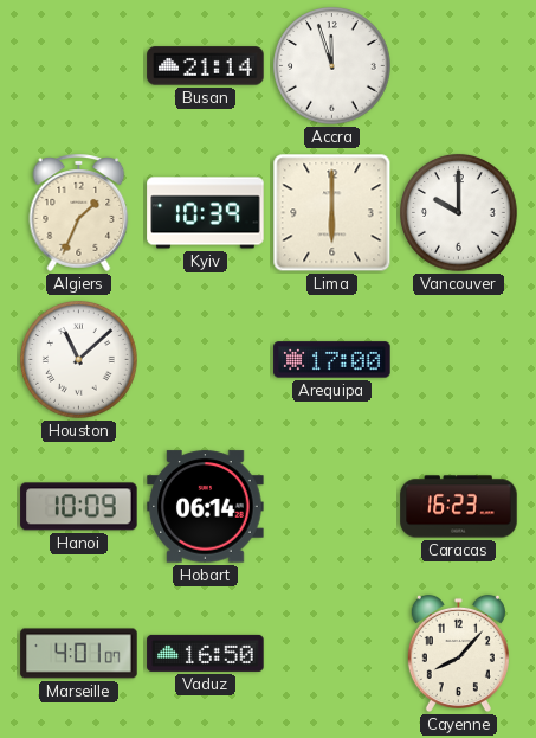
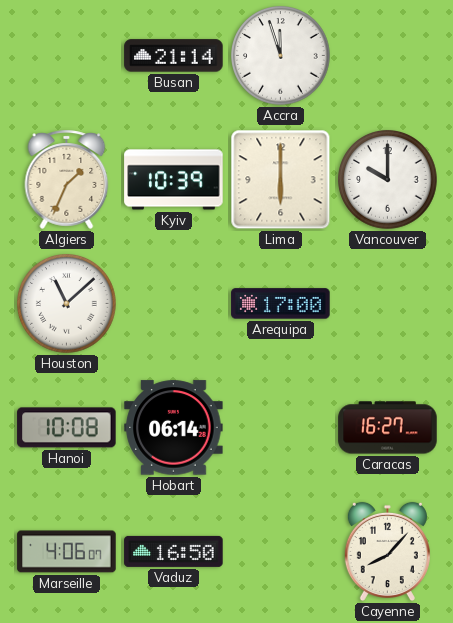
Hanoi: 10:09 -> 10:08
Caracas: 16:23 -> 16:27
Marseille: 4:01 -> 4:06
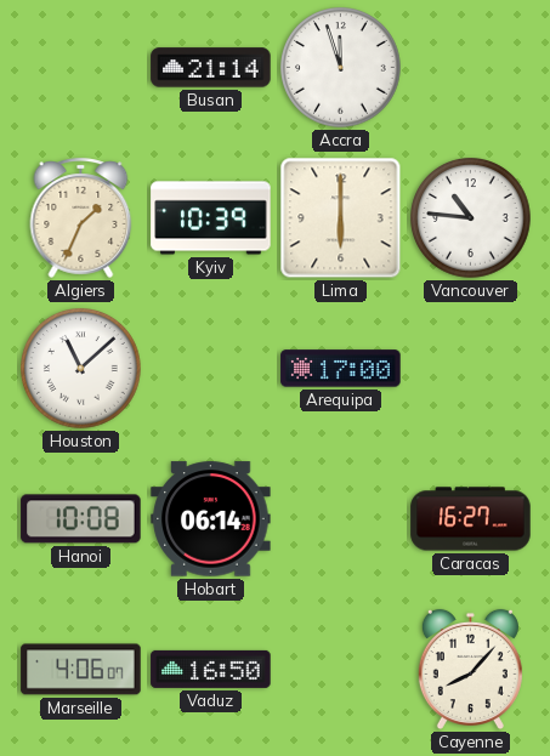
Vancouver: 10:00 -> 10:46
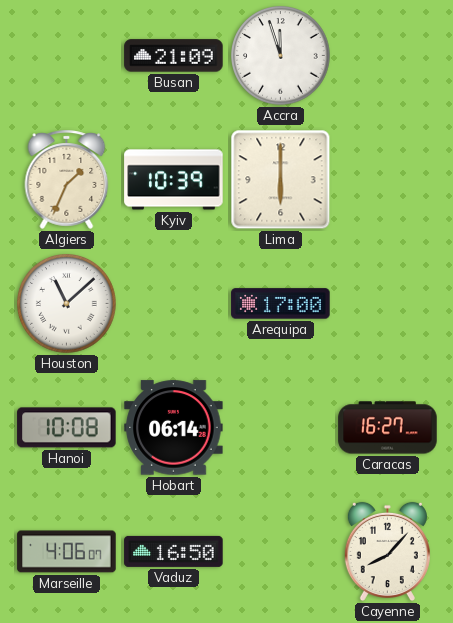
Busan: 21:14 -> 21:09
Vancouver: 10:46 -> none
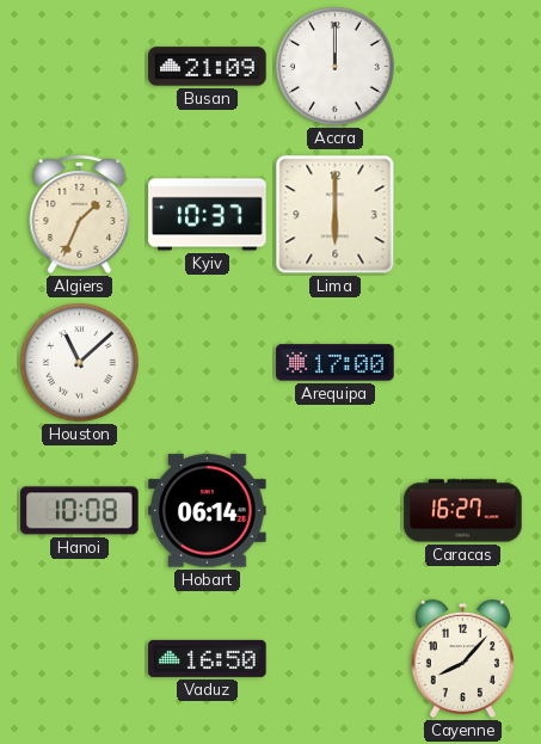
Accra: 11:57 -> 12:00
Kyiv: 10:39 -> 10:37
Marseille: 4:06 -> none
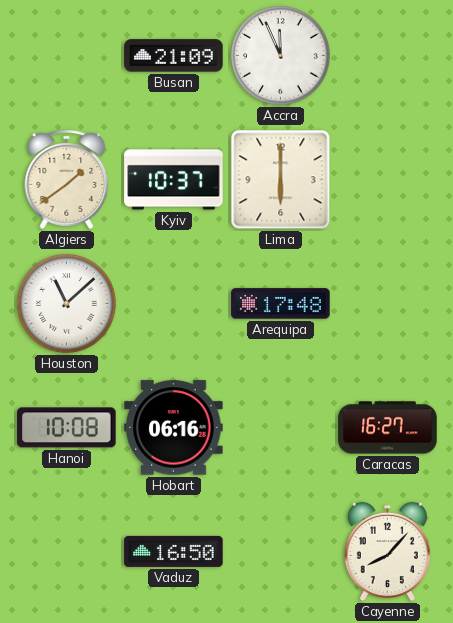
Accra: 12:00 -> 11:56
Algiers: 1:34 -> 1:39
Arequipa: 17:00 -> 17:48
Hobart: 06:14 -> 06:16
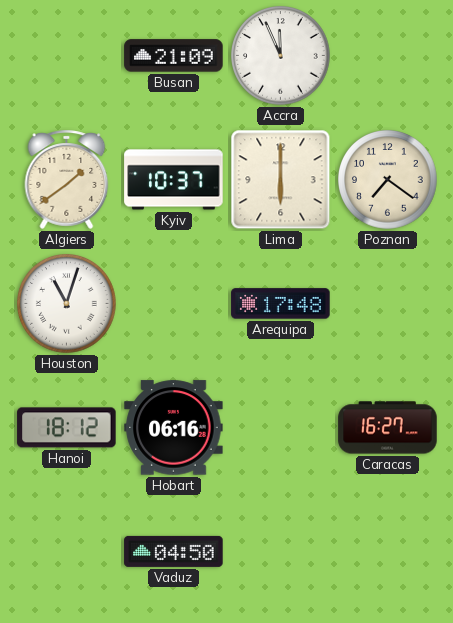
Poznan: none -> 7:21
Houston: 11:08 -> 11:03
Hanoi: 10:08 -> 18:12
Vaduz: 16:50 -> 04:50
Cayenne: 8:07 -> none
